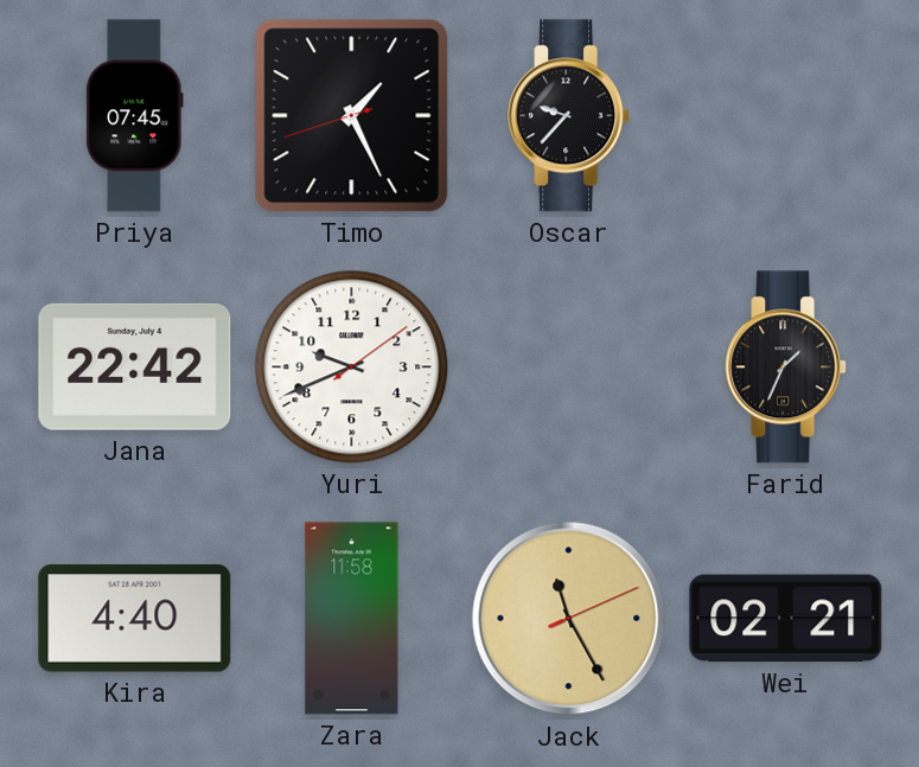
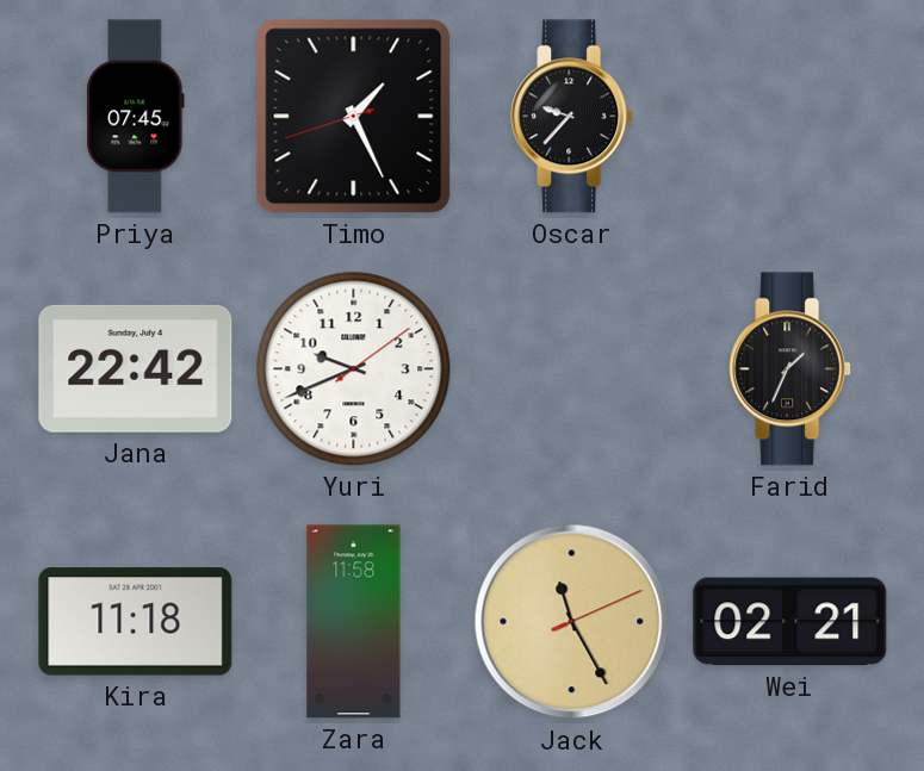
Kira: 4:40 -> 11:18
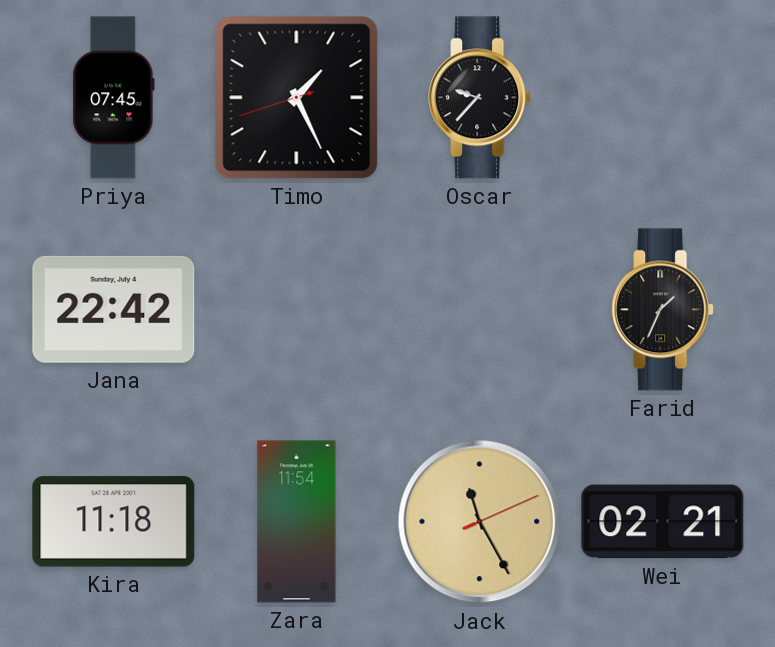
Yuri: 9:41 -> none
Zara: 11:58 -> 11:54
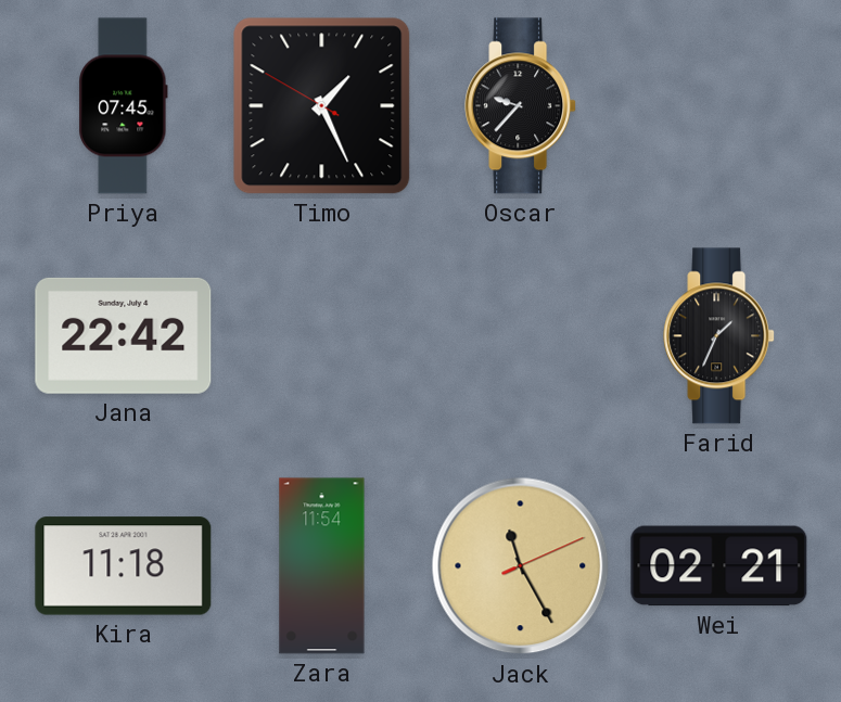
Timo: 1:25:42 -> 1:25:50
